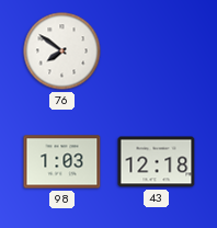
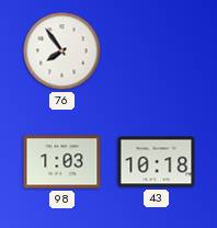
76: 7:51 -> 7:54
43: 12:18 -> 10:18
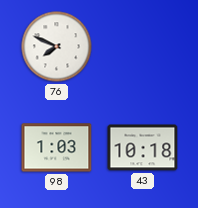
76: 7:54 -> 7:49
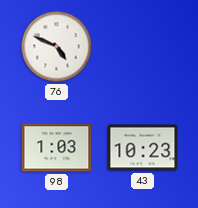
76: 7:49 -> 4:49
43: 10:18 -> 10:23
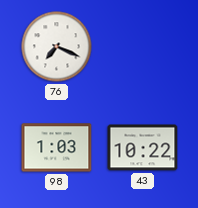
76: 4:49 -> 7:19
43: 10:23 -> 10:22
